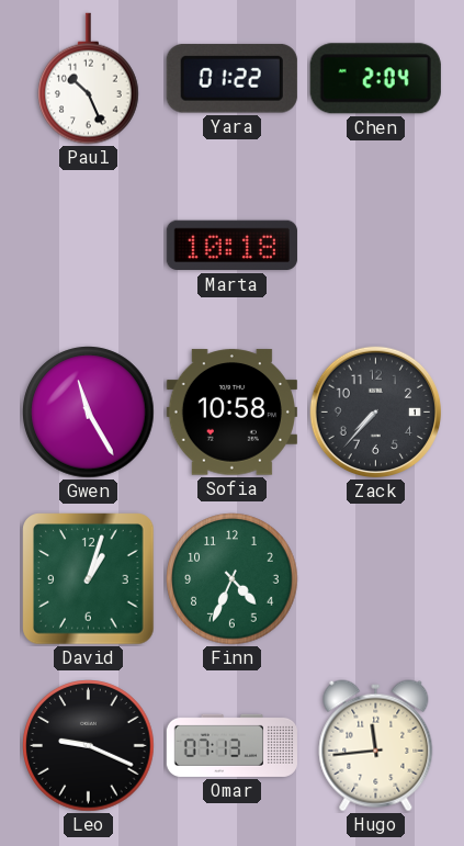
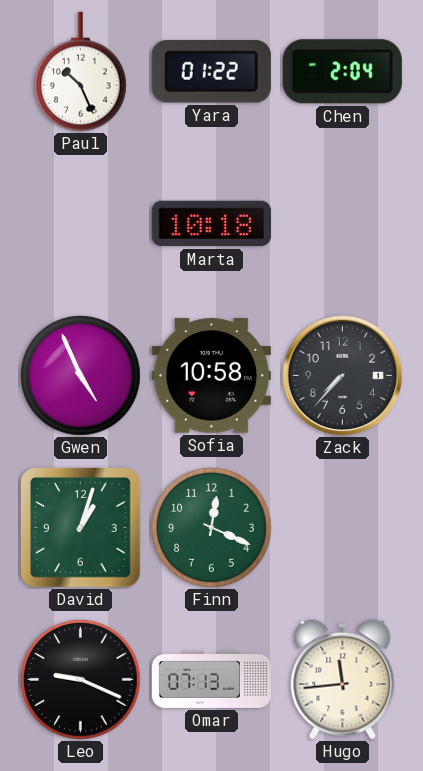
Gwen: 11:25 -> 4:56
Finn: 4:34 -> 12:19
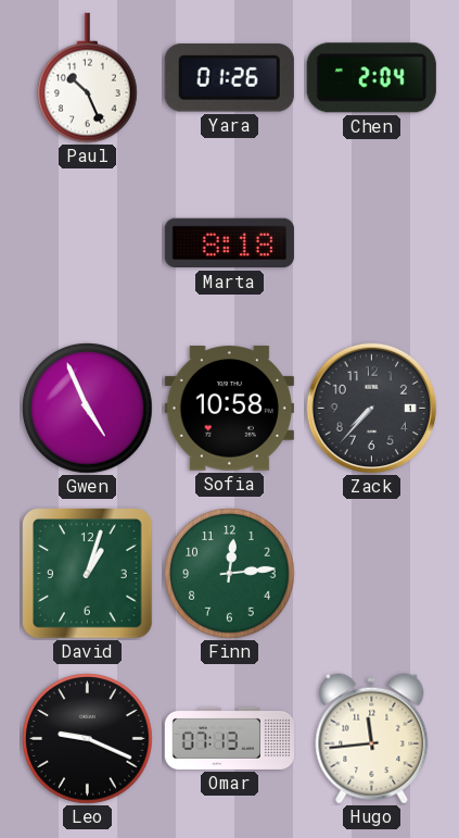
Yara: 01:22 -> 01:26
Marta: 10:18 -> 8:18
Finn: 12:19 -> 12:14
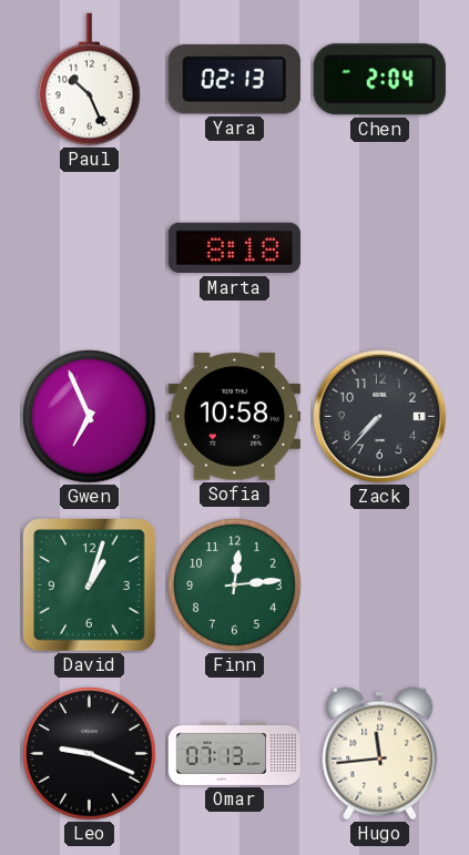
Yara: 01:26 -> 02:13
Gwen: 4:56 -> 6:56
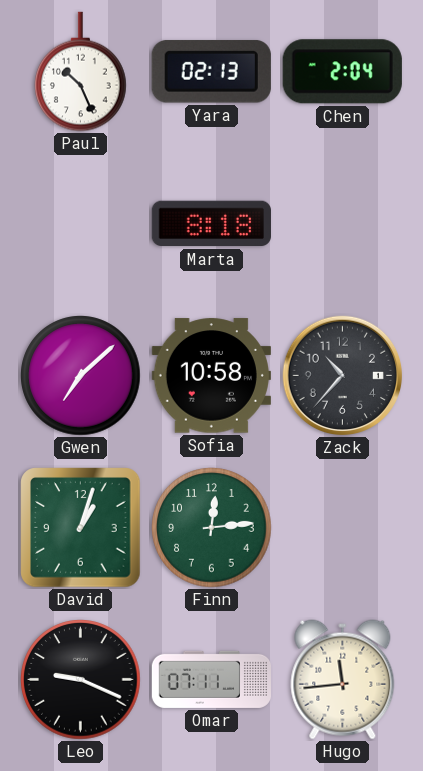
Gwen: 6:56 -> 7:08
Zack: 7:37 -> 10:37
Omar: 07:13 -> 07:11
